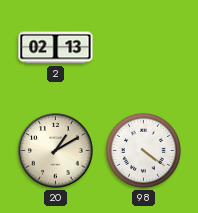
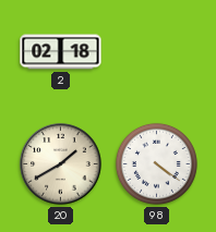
2: 02:13 -> 02:18
20: 1:10 -> 1:40
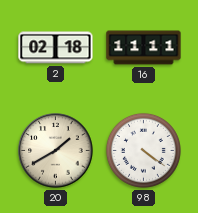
16: none -> 11:11
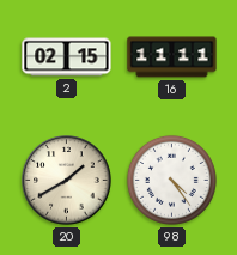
2: 02:18 -> 02:15
98: 4:21 -> 4:24
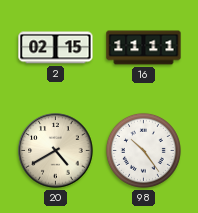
20: 1:40 -> 4:40
98: 4:24 -> 10:24
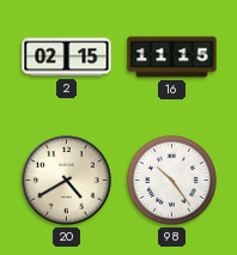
16: 11:11 -> 11:15
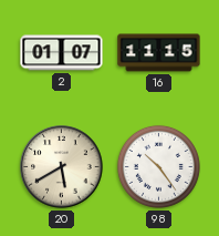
2: 02:15 -> 01:07
20: 4:40 -> 5:40
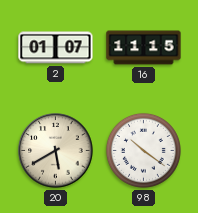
98: 10:24 -> 10:21
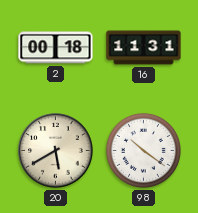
2: 01:07 -> 00:18
16: 11:15 -> 11:31
